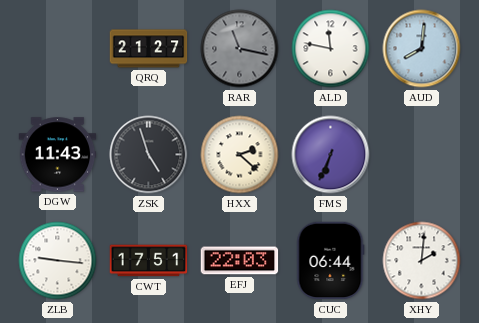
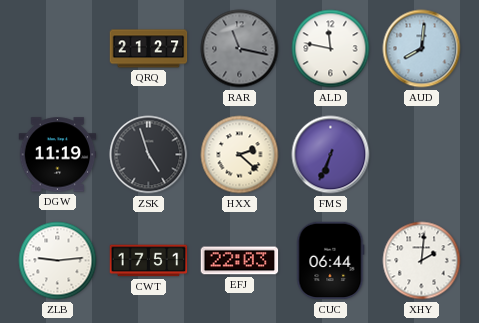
DGW: 11:43 -> 11:19
ZLB: 9:16 -> 9:14
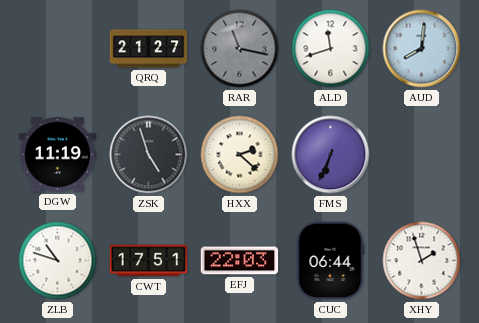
ALD: 11:47 -> 11:42
ZLB: 9:14 -> 10:48
XHY: 2:01 -> 1:57
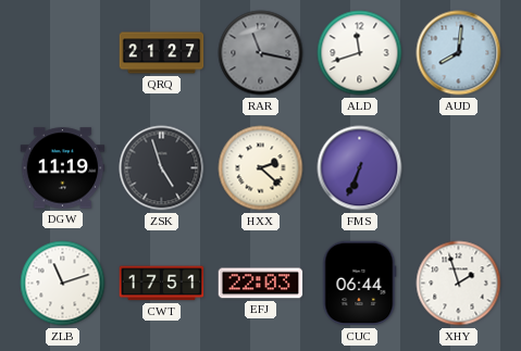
ZLB: 10:48 -> 11:12
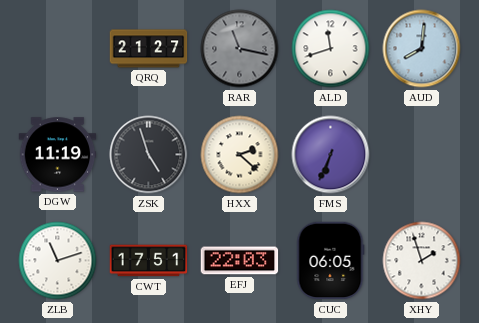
CUC: 06:44 -> 06:05
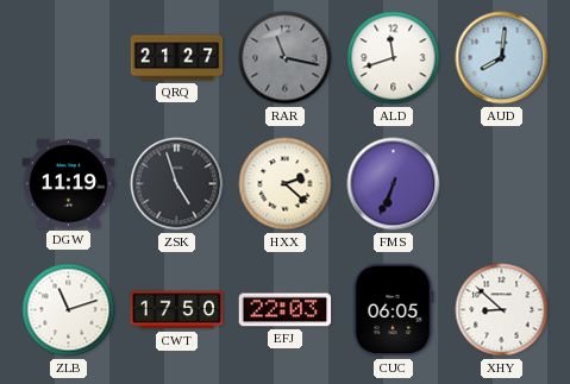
CWT: 17:51 -> 17:50
XHY: 1:57 -> 8:52
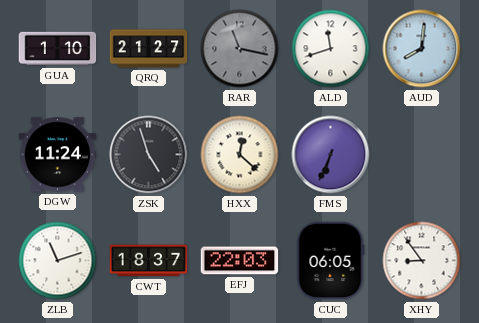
GUA: none -> 1:10
DGW: 11:19 -> 11:24
HXX: 2:22 -> 12:22
CWT: 17:50 -> 18:37
XHY: 8:52 -> 8:54
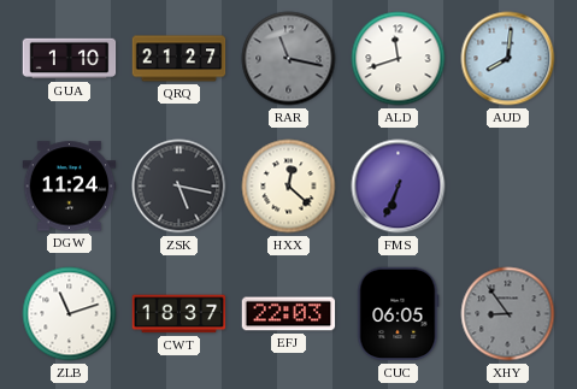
ZSK: 4:57 -> 5:17
XHY dial: white -> grey
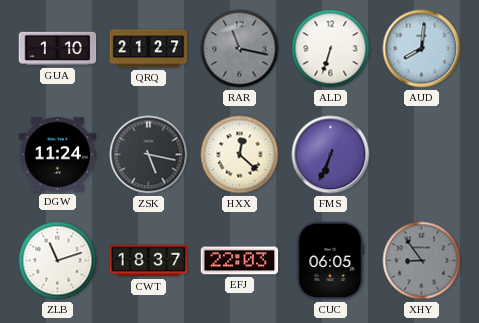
ALD: 11:42 -> 6:33
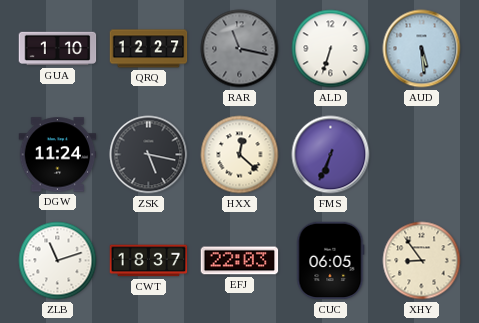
QRQ: 21:27 -> 12:27
AUD: 8:01 -> 5:29
XHY dial: grey -> cream
